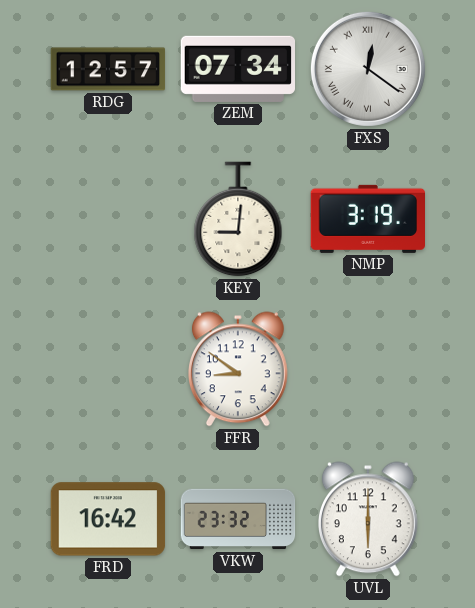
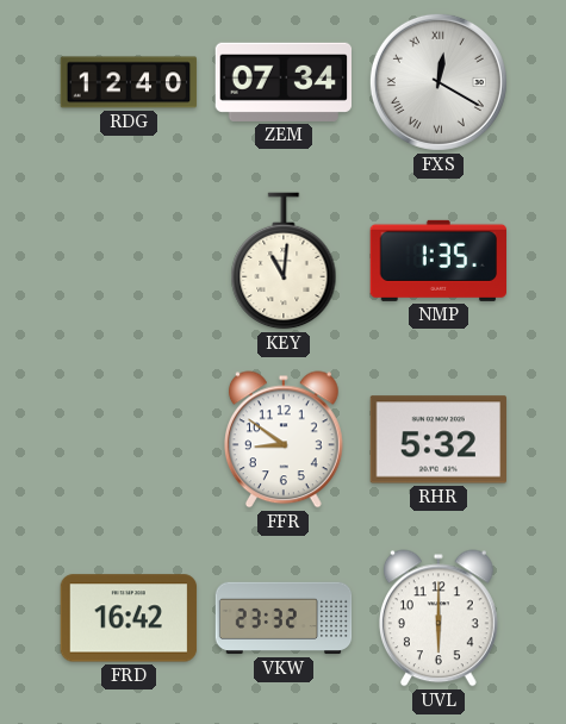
RDG: 12:57 -> 12:40
FXS: 12:21 -> 12:20
KEY: 9:01 -> 11:01
NMP: 3:19 -> 1:35
RHR: none -> 5:32
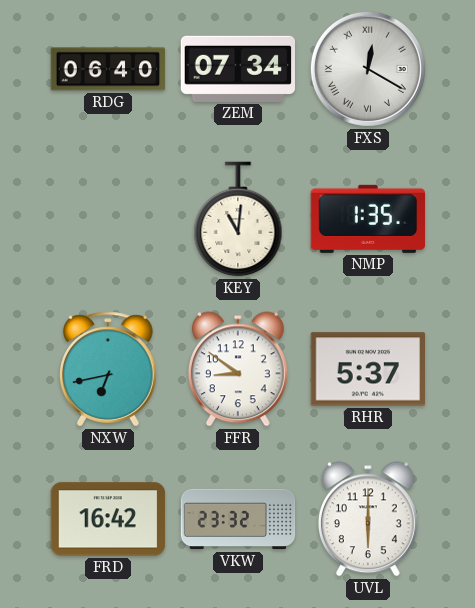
RDG: 12:40 -> 06:40
NXW: none -> 6:43
RHR: 5:32 -> 5:37
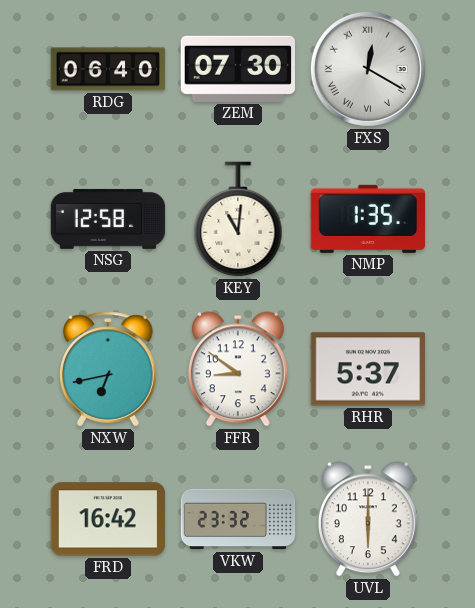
ZEM: 07:34 -> 07:30
NSG: none -> 12:58
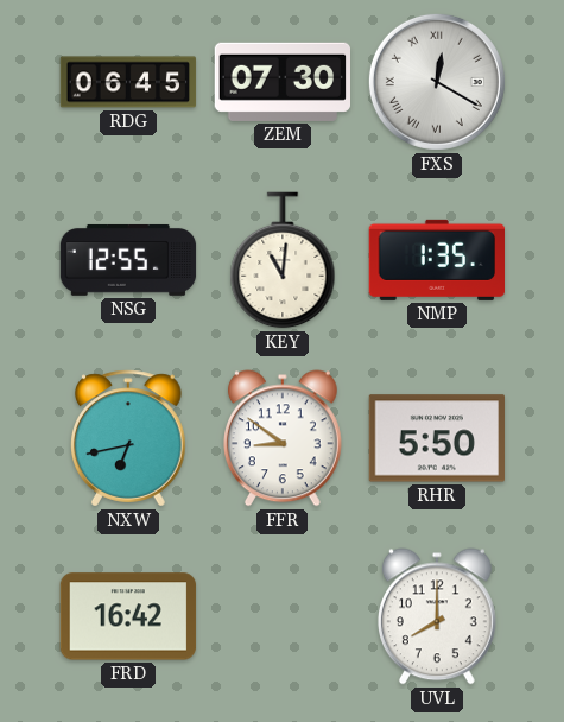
RDG: 06:40 -> 06:45
NSG: 12:58 -> 12:55
RHR: 5:37 -> 5:50
VKW: 23:32 -> none
UVL: 6:00 -> 8:00
